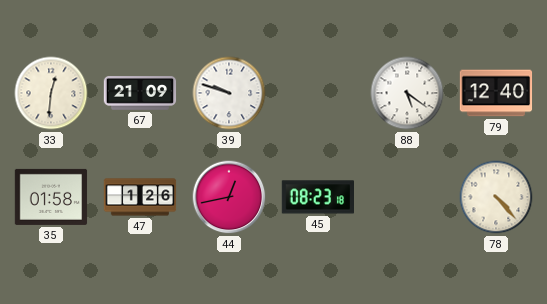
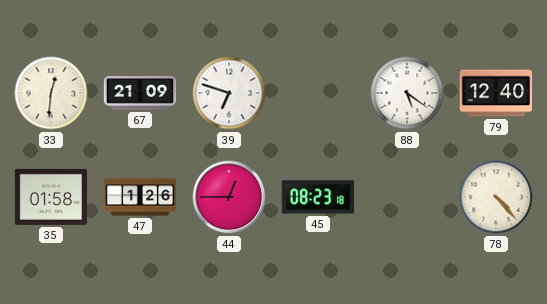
39: 9:48 -> 6:48
44: 12:43 -> 12:45
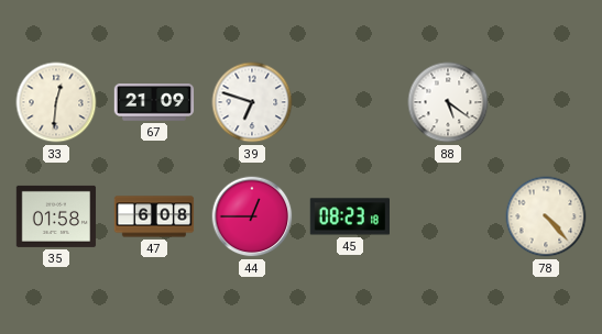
79: 12:40 -> none
47: 1:26 -> 6:08
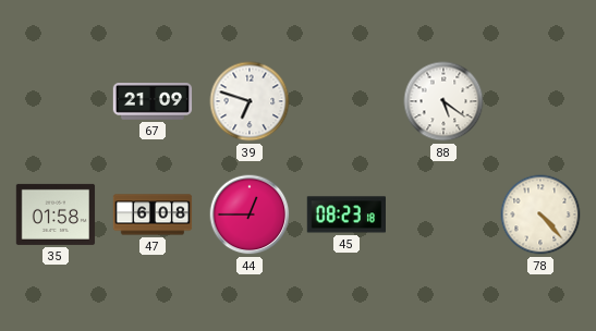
33: 12:31 -> none
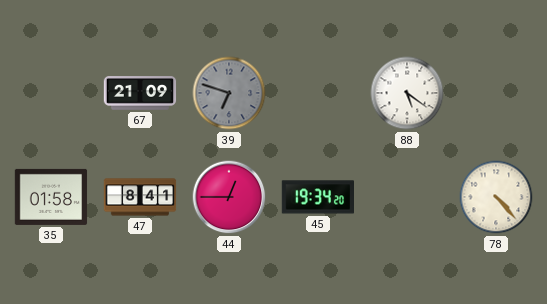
39 dial: white -> grey
47: 6:08 -> 8:41
45: 08:23 -> 19:34
